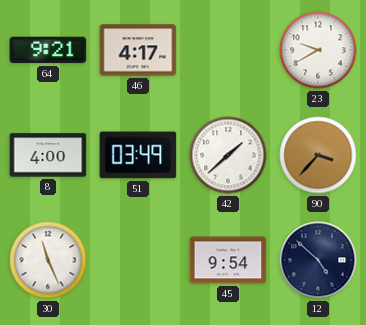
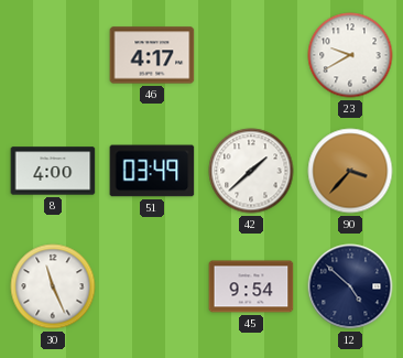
64: 9:21 -> none
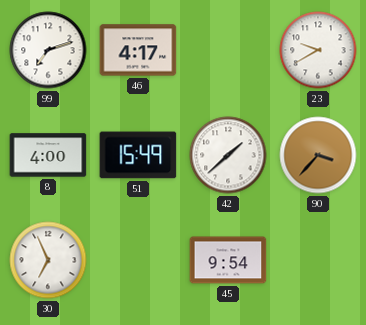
99: none -> 7:12
51: 03:49 -> 15:49
30: 11:26 -> 6:56
12: 4:52 -> none
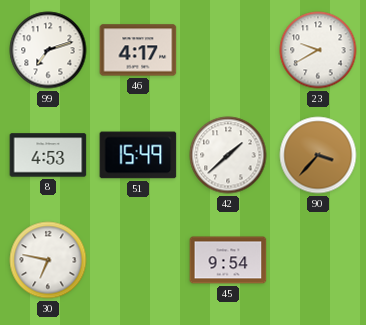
8: 4:00 -> 4:53
30: 6:56 -> 6:47
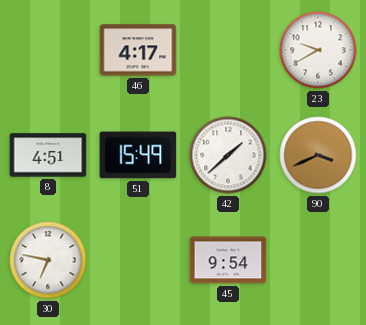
99: 7:12 -> none
8: 4:53 -> 4:51
90: 3:37 -> 3:41
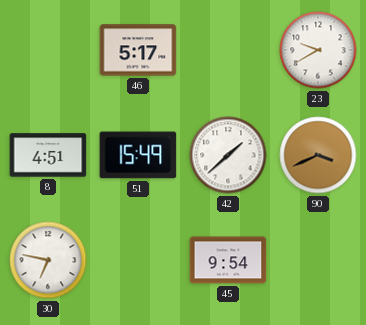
46: 4:17 -> 5:17
